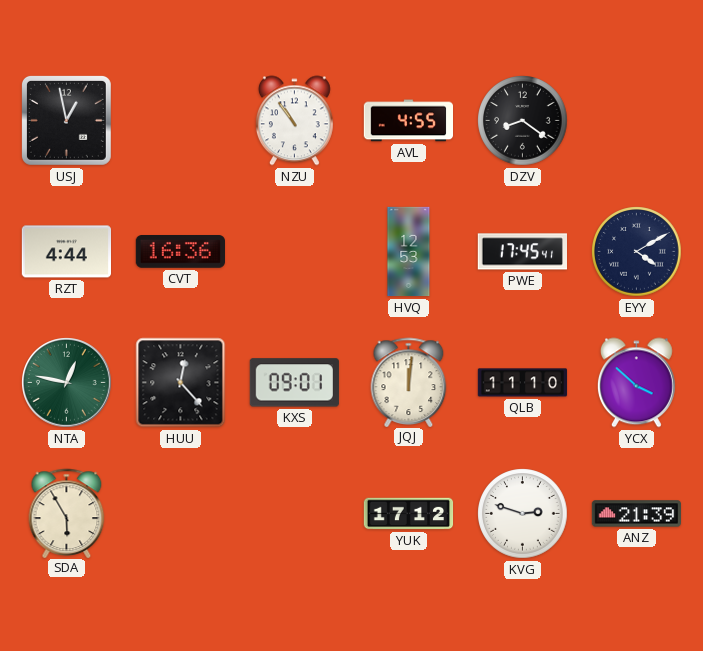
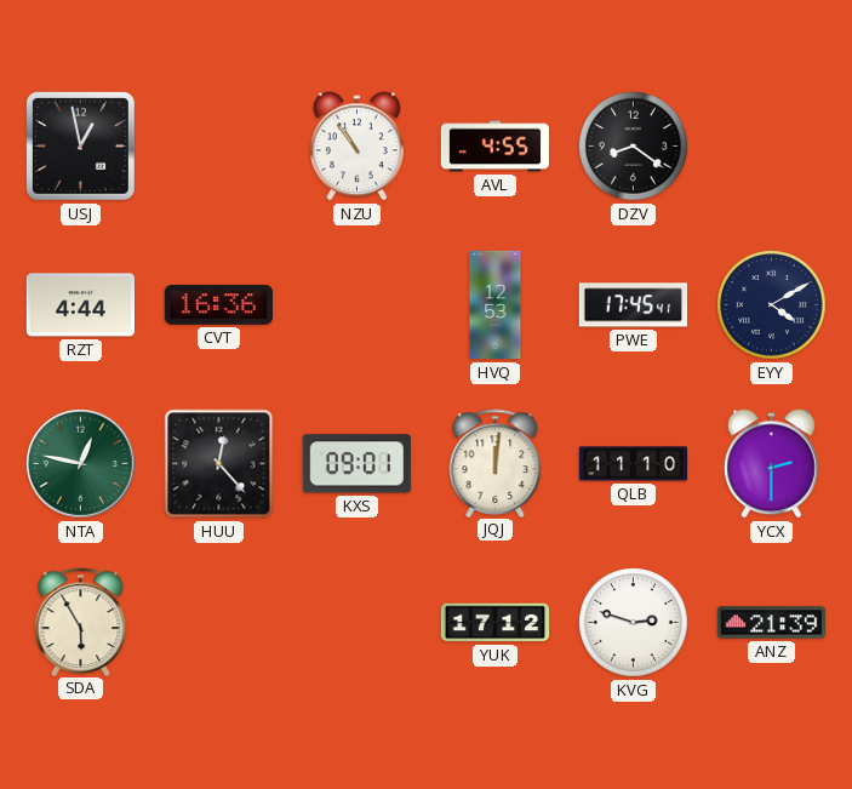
YCX: 3:52 -> 2:30
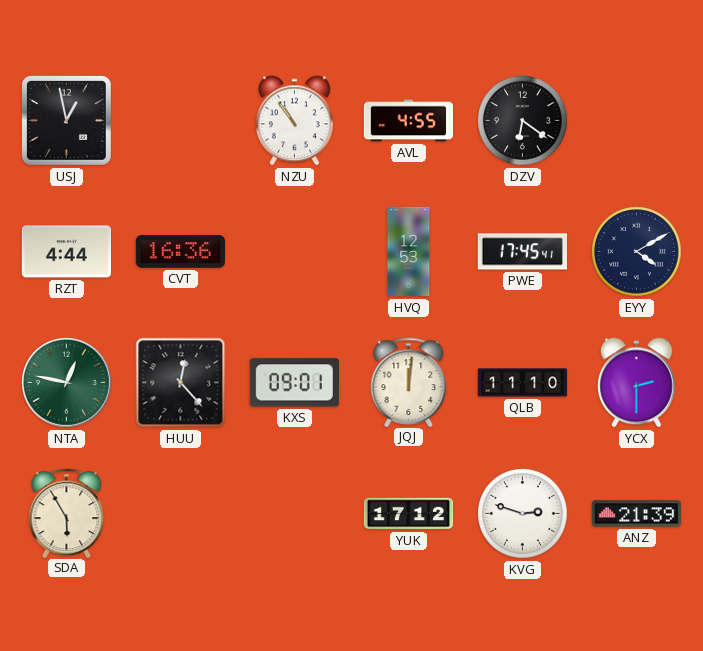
DZV: 8:21 -> 6:21
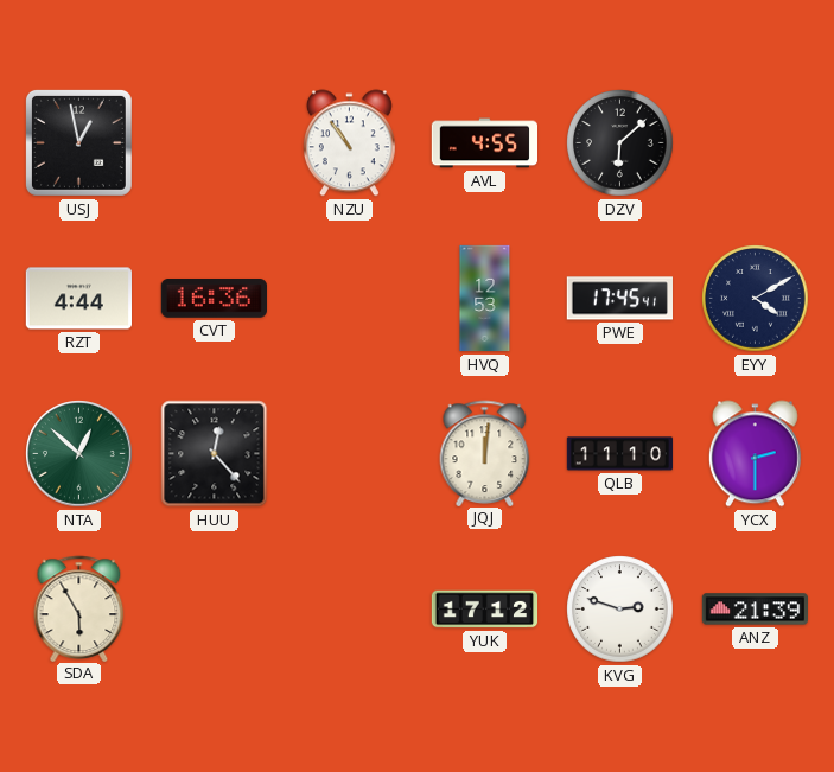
DZV: 6:21 -> 6:08
NTA: 12:47 -> 12:52
KXS: 09:01 -> none
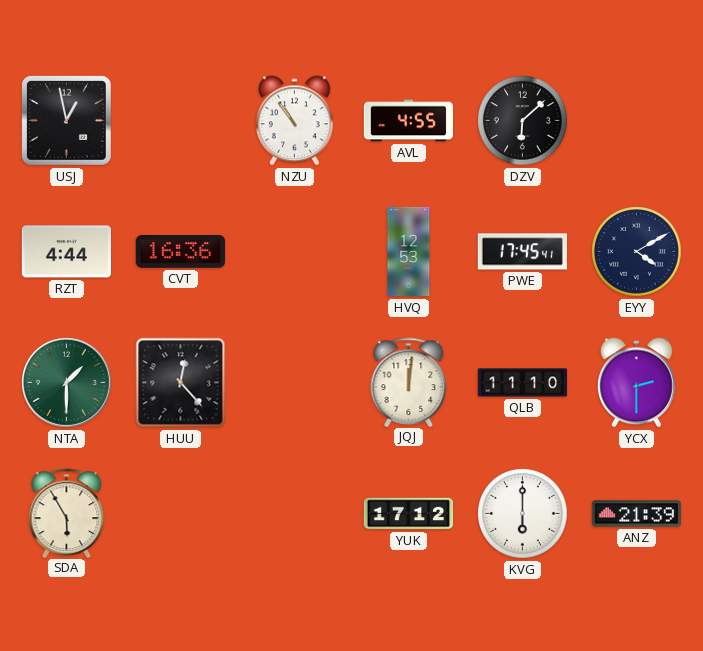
NTA: 12:52 -> 1:30
KVG: 2:48 -> 6:00
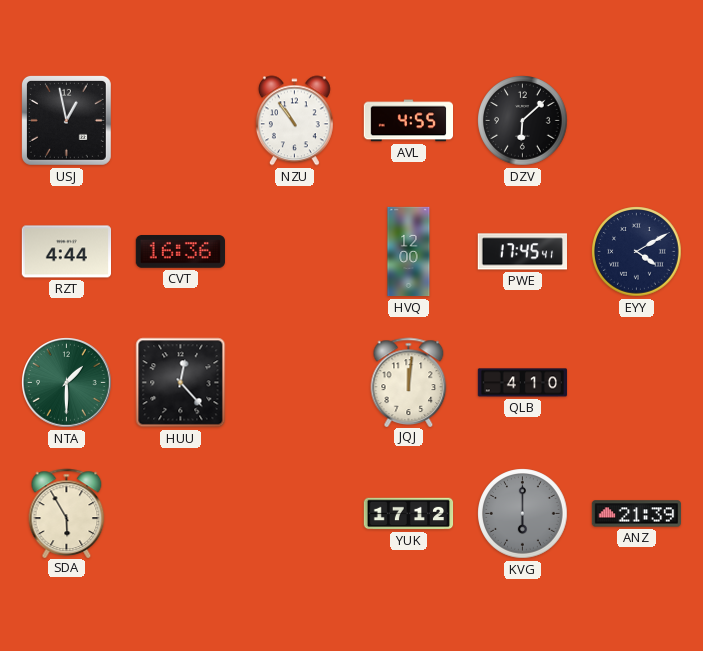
HVQ: 12:53 -> 12:00
QLB: 11:10 -> 4:10
YCX: 2:30 -> none
KVG dial: white -> grey
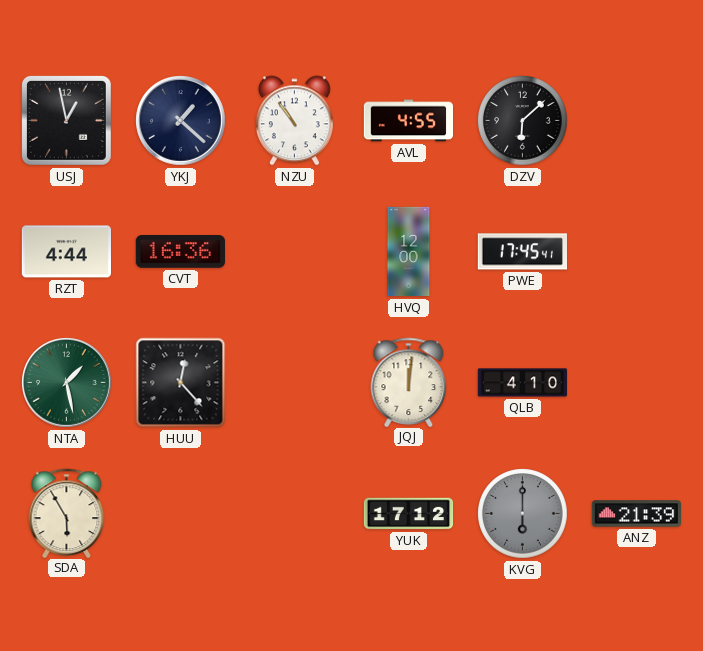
YKJ: none -> 1:22
EYY: 4:10 -> none
NTA: 1:30 -> 1:28
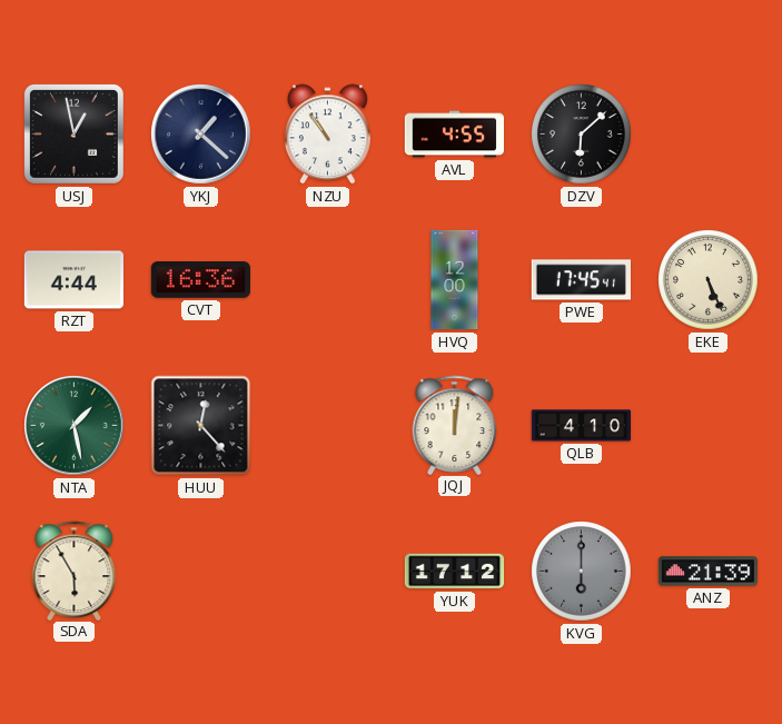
EKE: none -> 5:26
